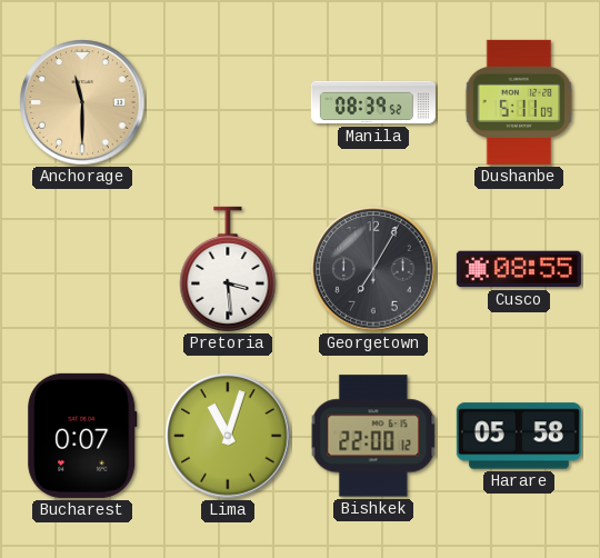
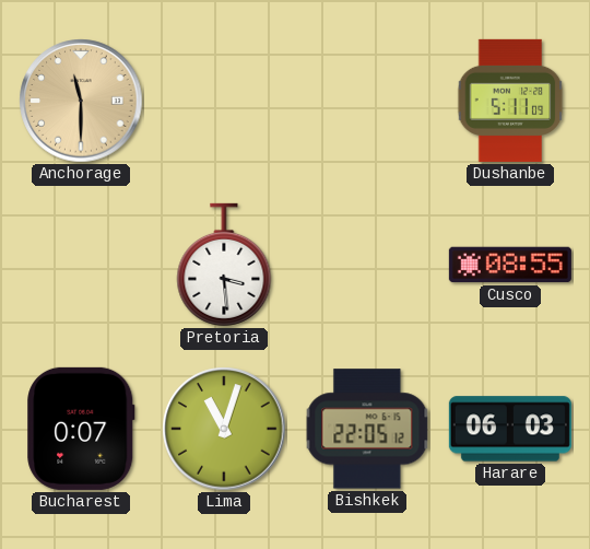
Manila: 08:39 -> none
Georgetown: 7:05 -> none
Bishkek: 22:00 -> 22:05
Harare: 05:58 -> 06:03
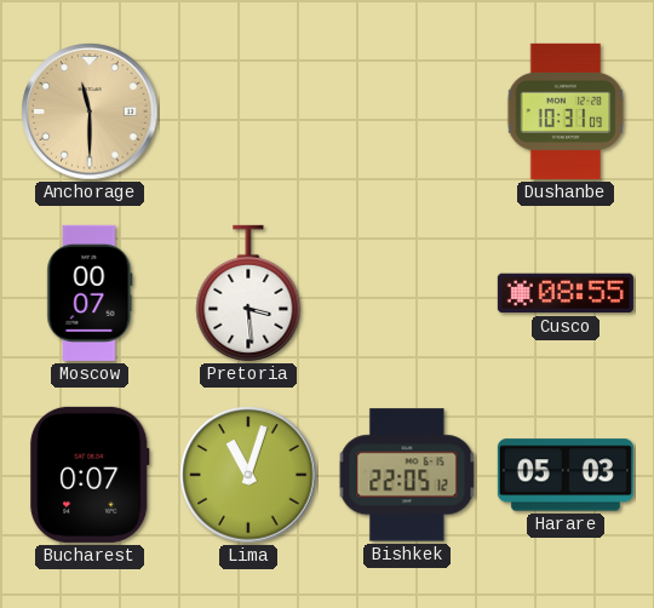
Dushanbe: 5:11 -> 10:31
Moscow: none -> 00:07
Harare: 06:03 -> 05:03
